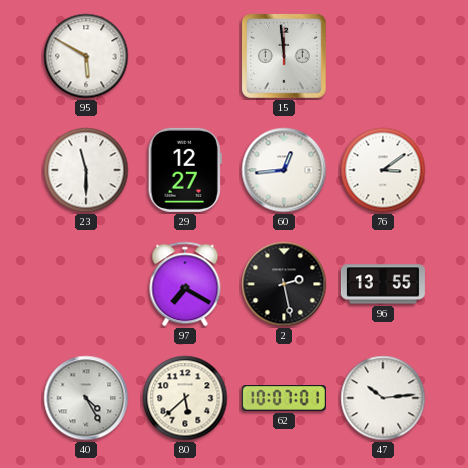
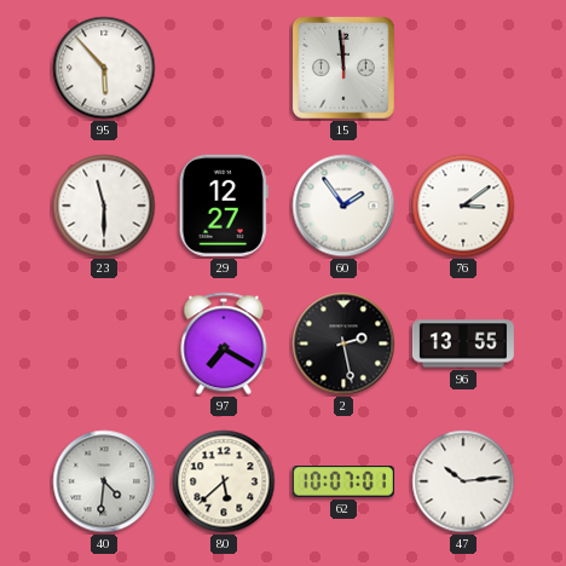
95: 5:50 -> 5:53
60: 12:44 -> 1:54
40: 4:25 -> 4:31
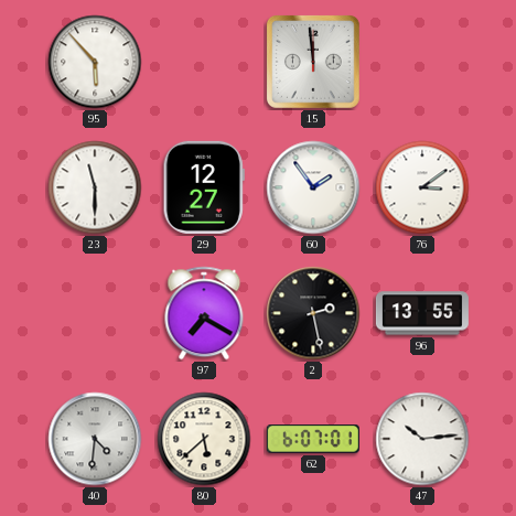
62: 10:07 -> 6:07
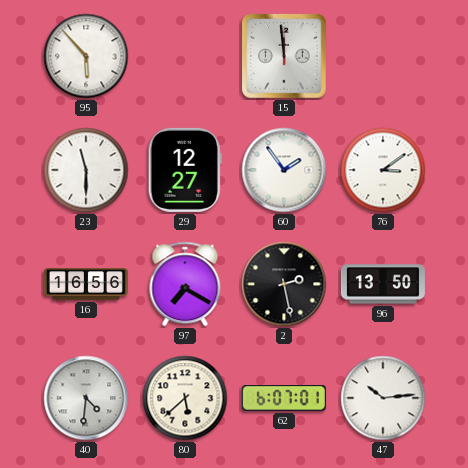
16: none -> 16:56
96: 13:55 -> 13:50
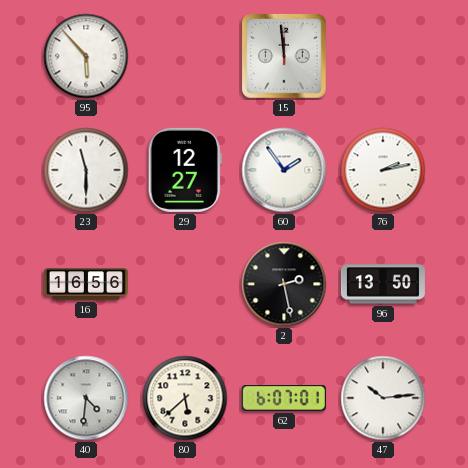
76: 3:09 -> 2:13
97: 7:20 -> none
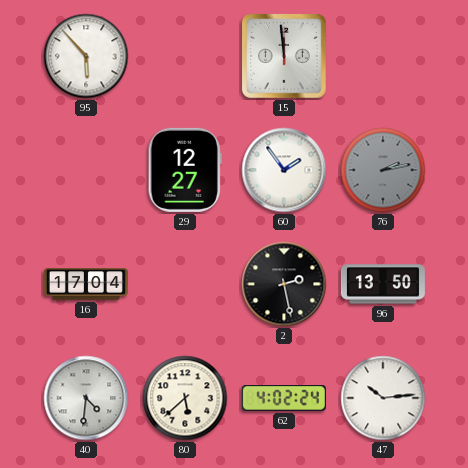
23: 11:30 -> none
76 dial: white -> grey
16: 16:56 -> 17:04
62: 6:07 -> 4:02
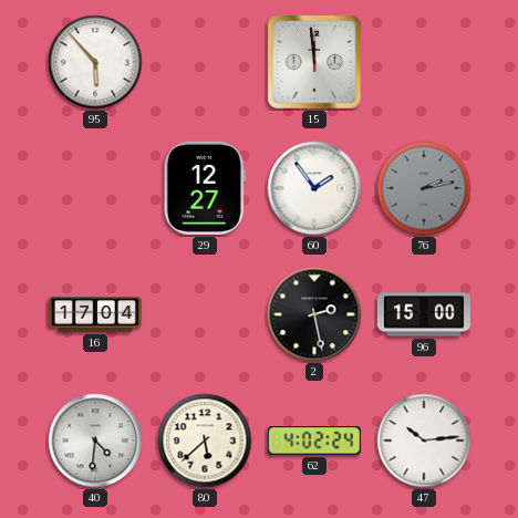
96: 13:50 -> 15:00
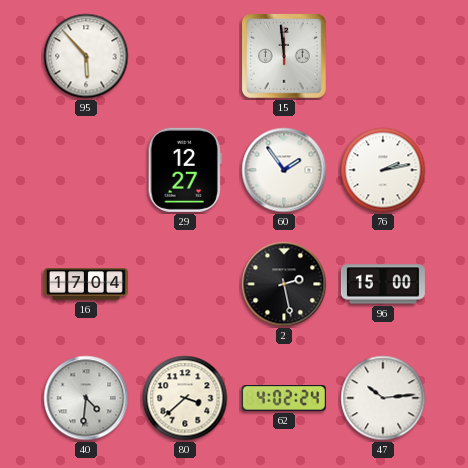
76 dial: grey -> white
80: 5:38 -> 3:38
